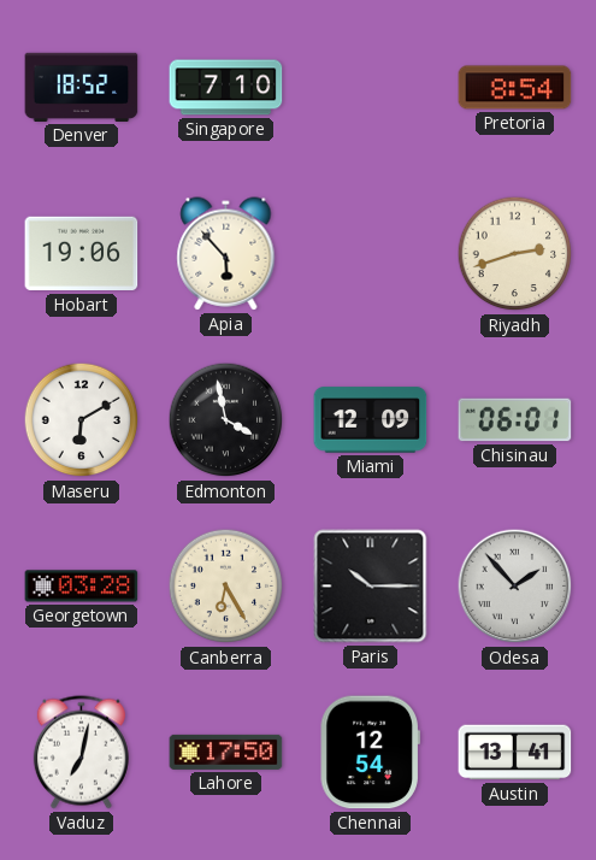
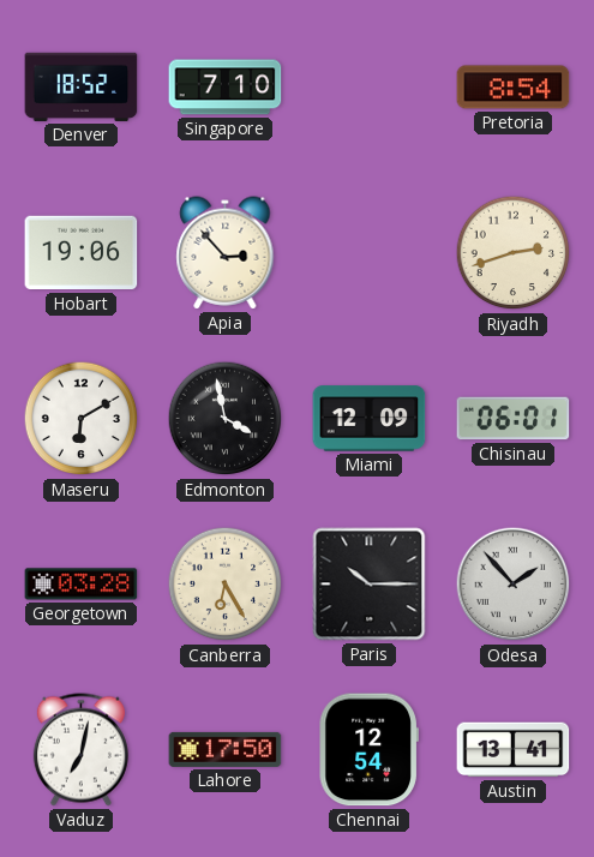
Apia: 5:53 -> 2:53
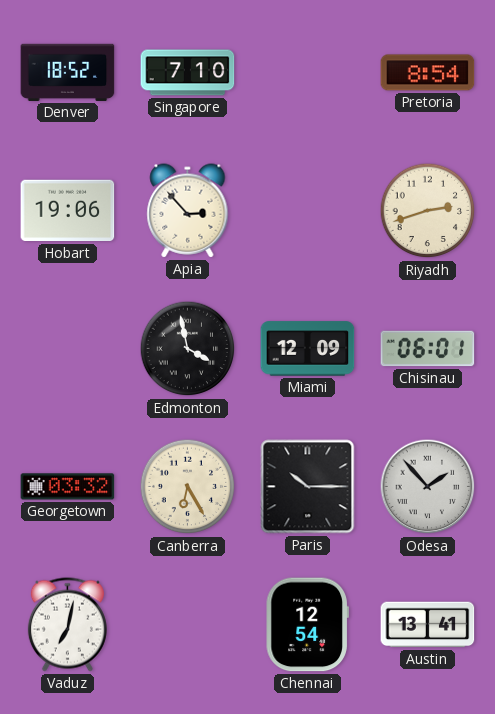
Maseru: 6:10 -> none
Georgetown: 03:28 -> 03:32
Lahore: 17:50 -> none
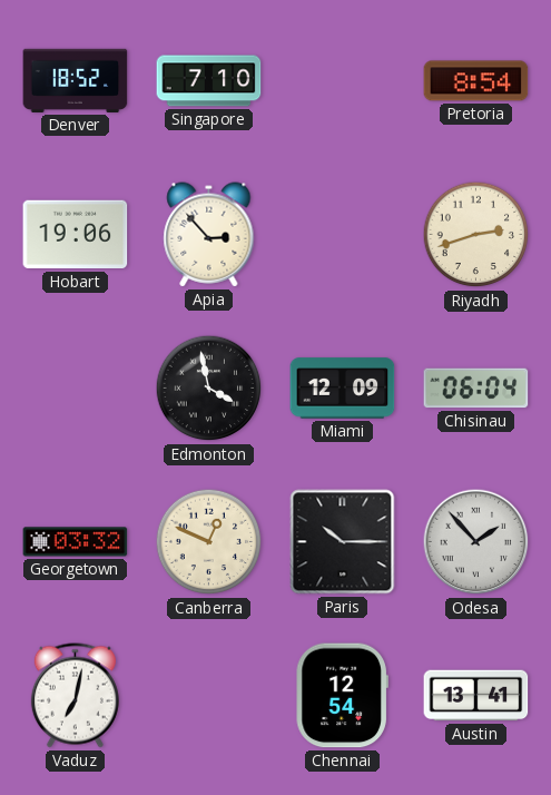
Chisinau: 06:01 -> 06:04
Canberra: 6:25 -> 12:49
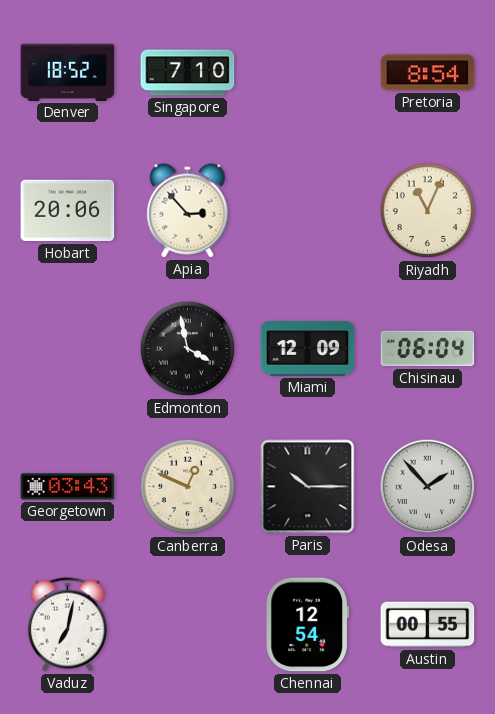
Hobart: 19:06 -> 20:06
Riyadh: 2:42 -> 11:04
Georgetown: 03:32 -> 03:43
Austin: 13:41 -> 00:55
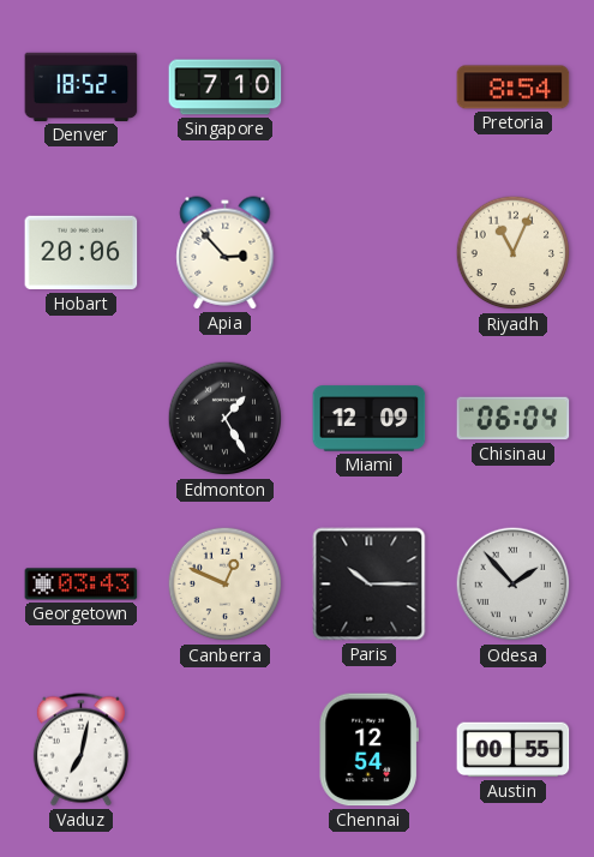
Edmonton: 3:58 -> 1:25
